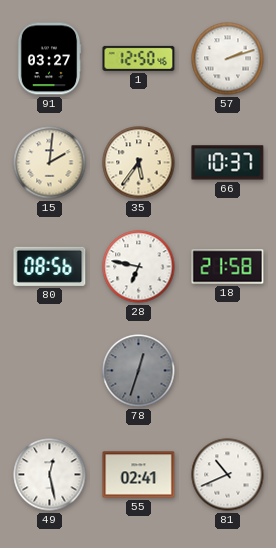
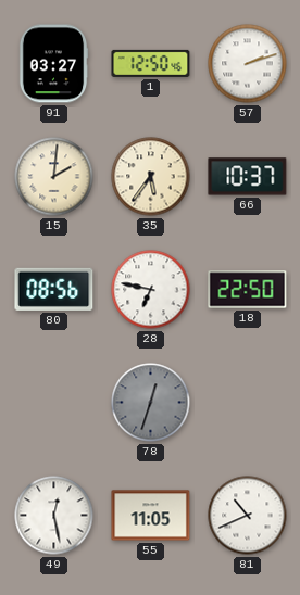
18: 21:58 -> 22:50
55: 02:41 -> 11:05
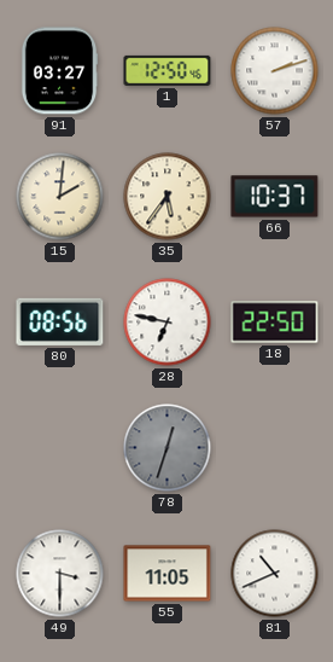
49: 12:28 -> 3:30
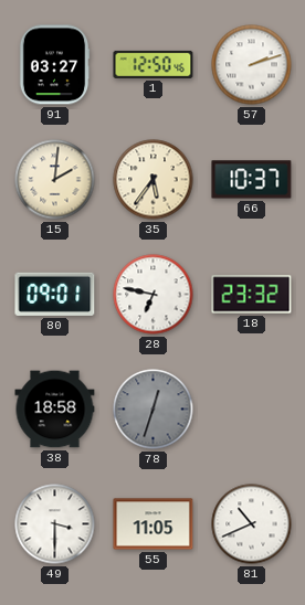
80: 08:56 -> 09:01
18: 22:50 -> 23:32
38: none -> 18:58
